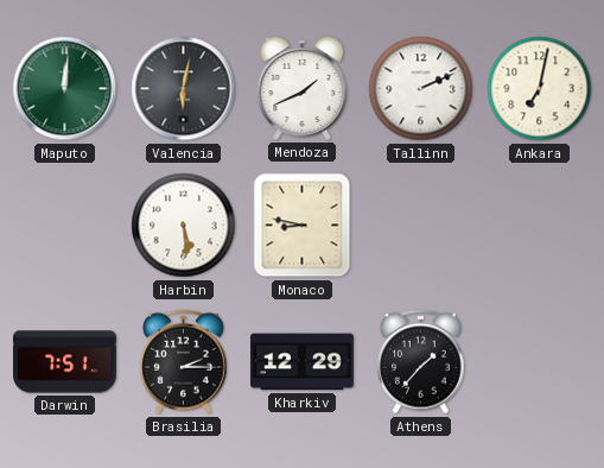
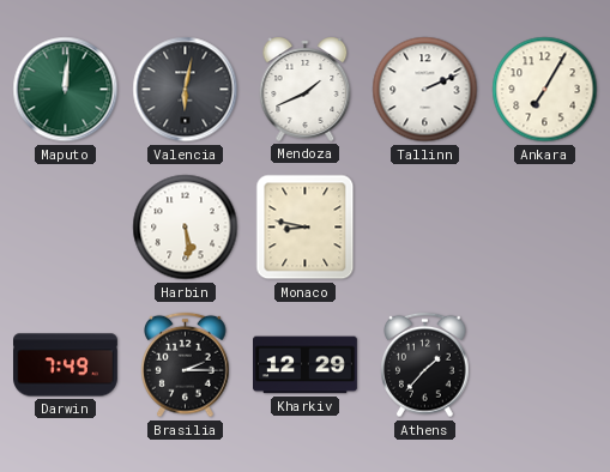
Ankara: 7:02 -> 7:05
Darwin: 7:51 -> 7:49
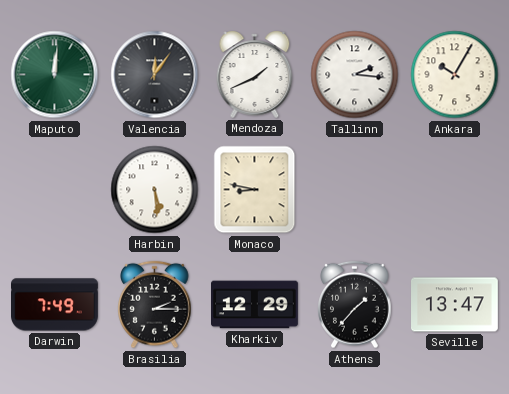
Valencia: 6:02 -> 12:06
Tallinn: 2:11 -> 2:16
Ankara: 7:05 -> 10:05
Seville: none -> 13:47
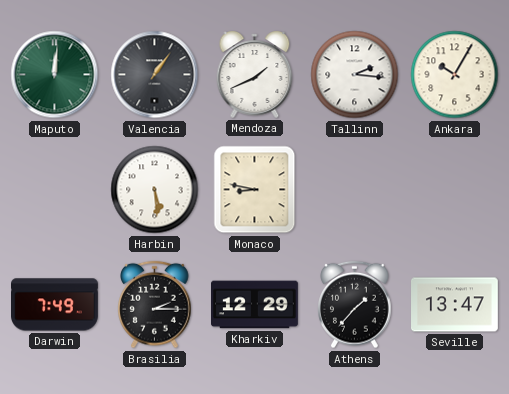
Valencia: 12:06 -> 1:06
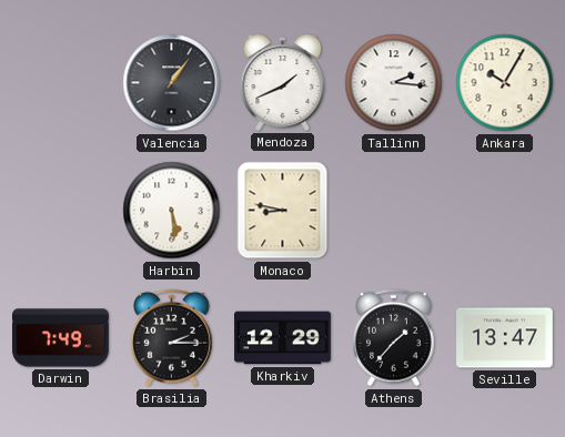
Maputo: 12:01 -> none
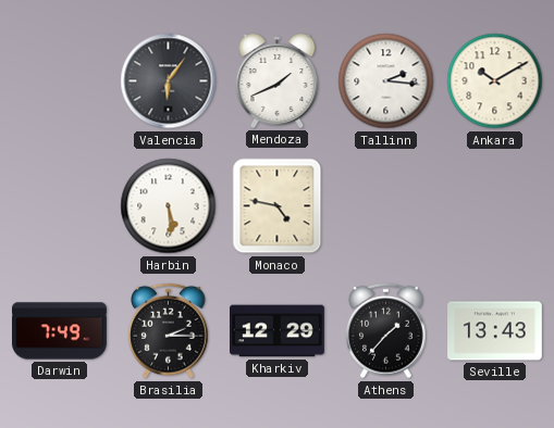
Valencia: 1:06 -> 6:06
Ankara: 10:05 -> 10:10
Monaco: 8:47 -> 4:47
Seville: 13:47 -> 13:43
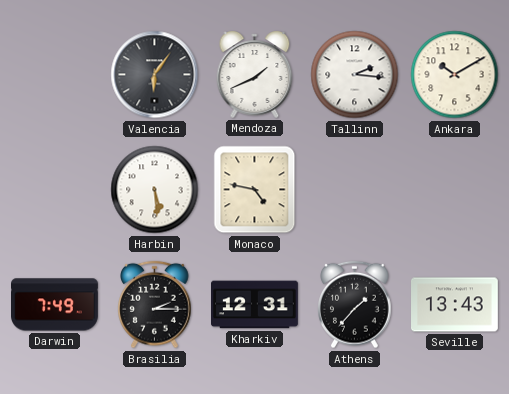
Kharkiv: 12:29 -> 12:31
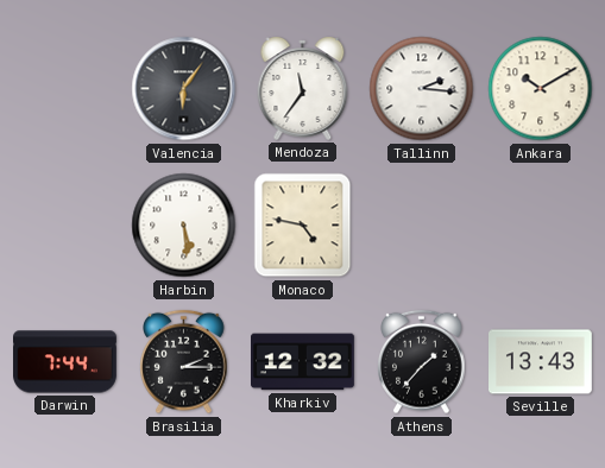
Mendoza: 1:41 -> 11:36
Darwin: 7:49 -> 7:44
Kharkiv: 12:31 -> 12:32
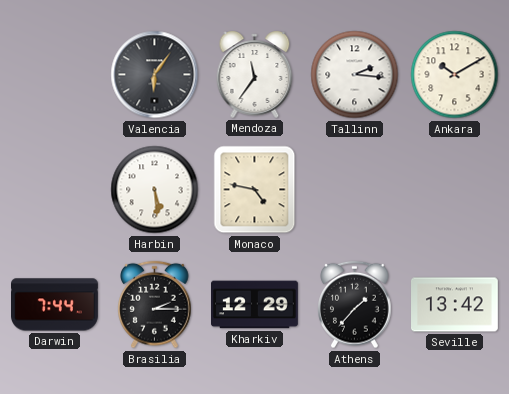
Kharkiv: 12:32 -> 12:29
Seville: 13:43 -> 13:42
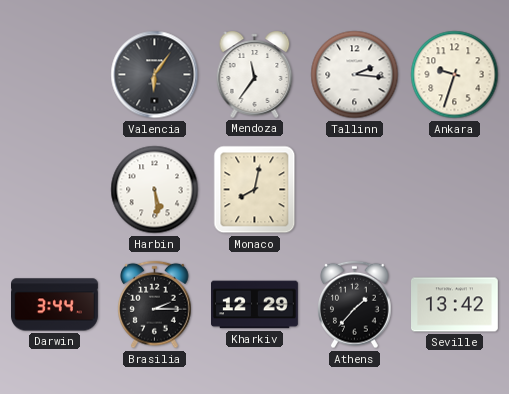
Ankara: 10:10 -> 9:33
Monaco: 4:47 -> 8:02
Darwin: 7:44 -> 3:44
